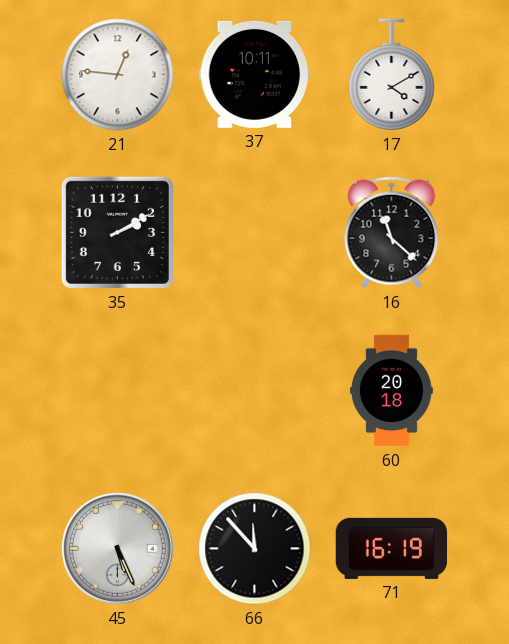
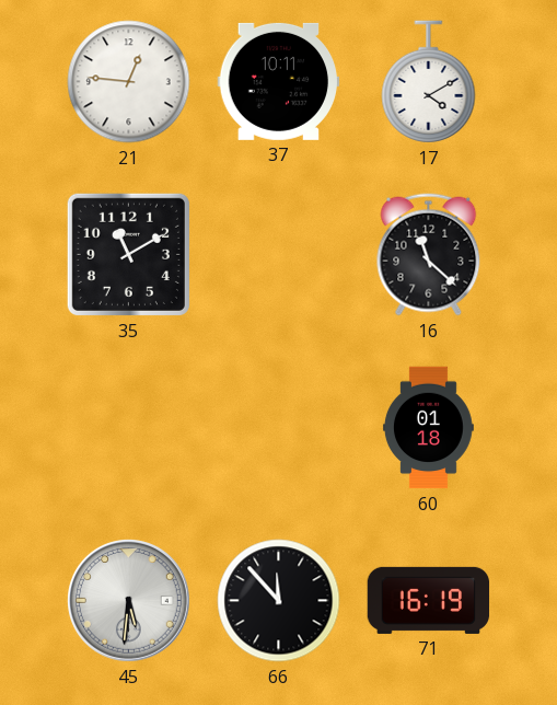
35: 2:10 -> 11:10
60: 20:18 -> 01:18
45: 5:26 -> 5:31
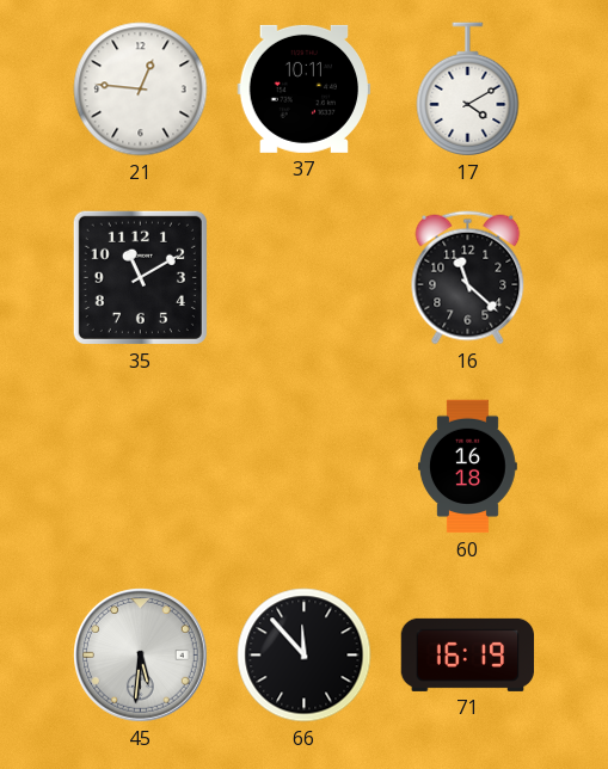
60: 01:18 -> 16:18
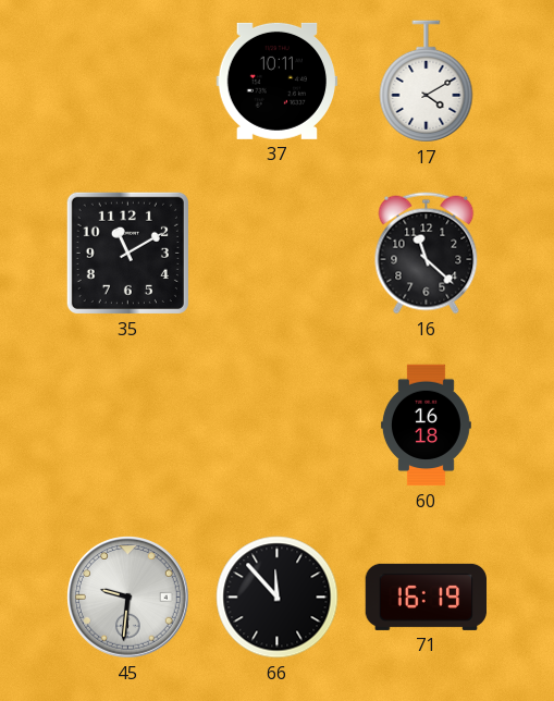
21: 12:46 -> none
45: 5:31 -> 9:31
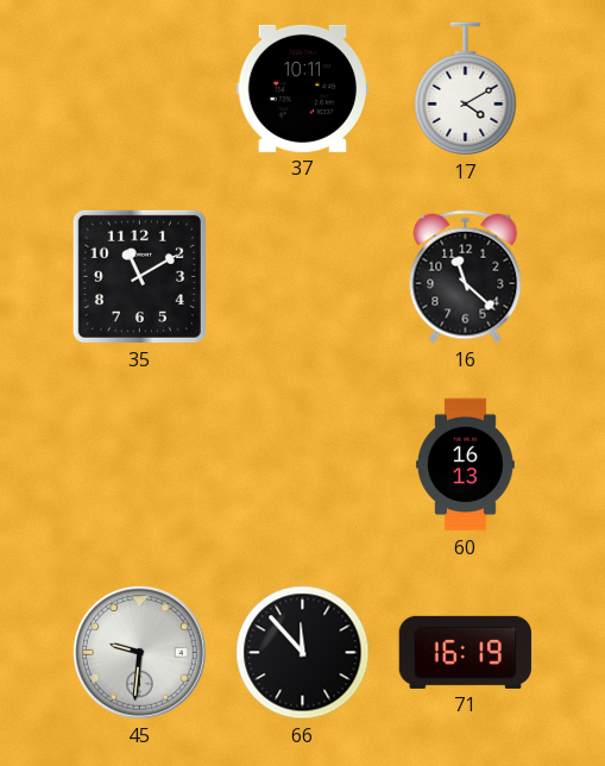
60: 16:18 -> 16:13
